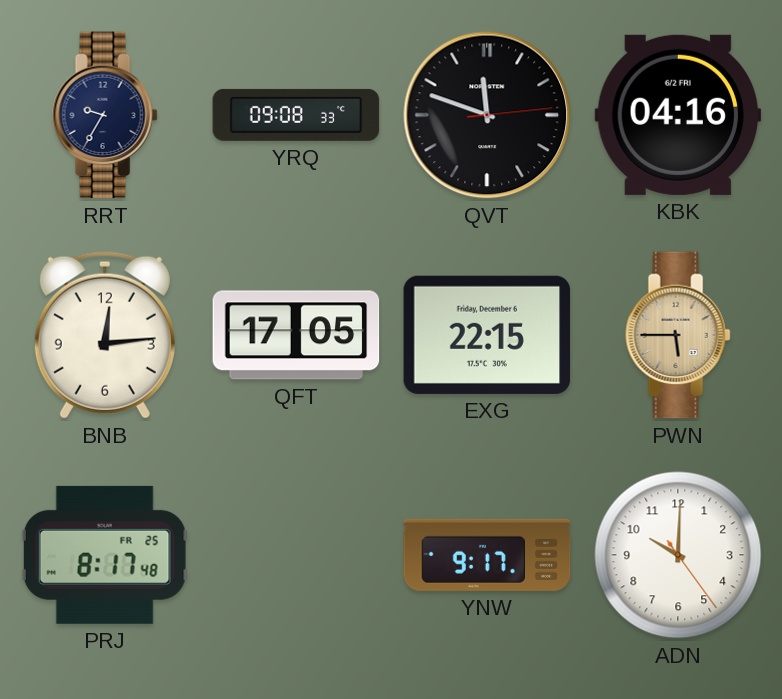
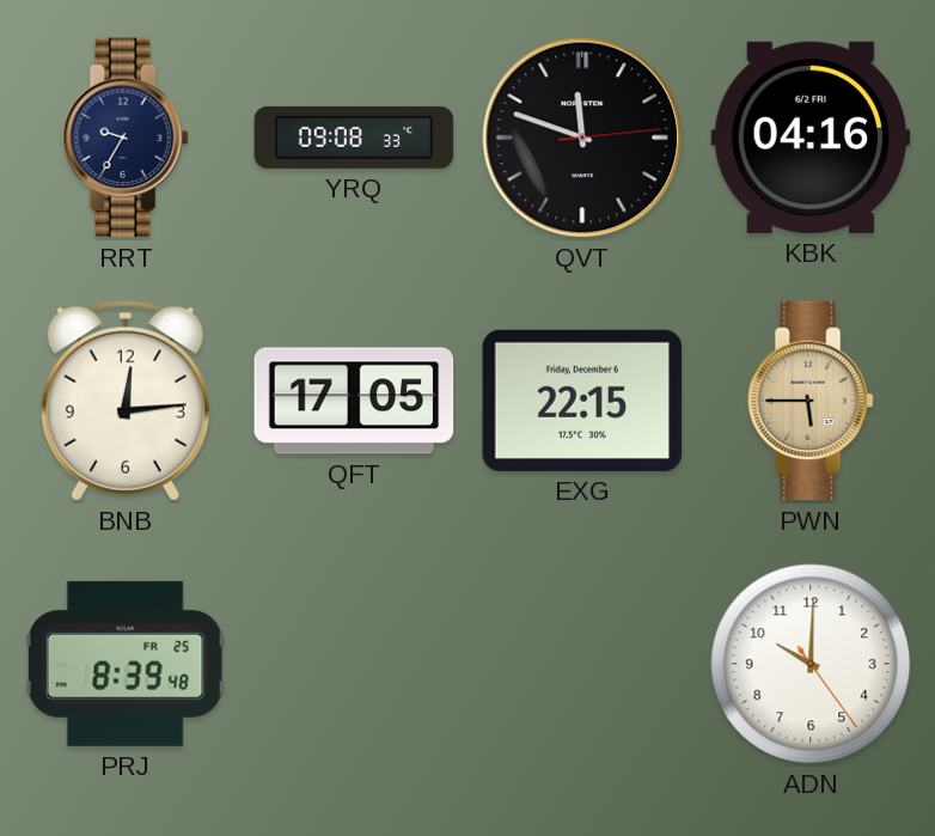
PRJ: 8:17 -> 8:39
YNW: 9:17 -> none
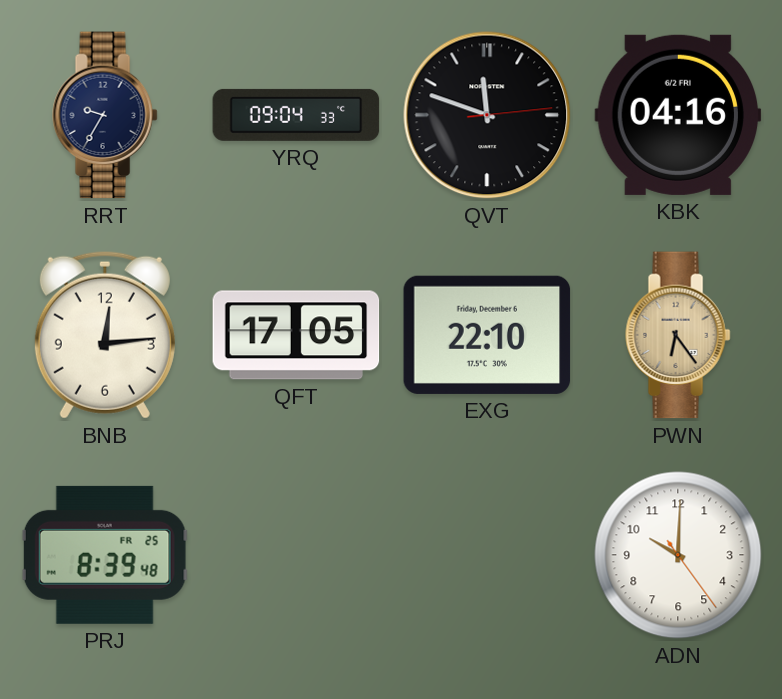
YRQ: 09:08 -> 09:04
EXG: 22:15 -> 22:10
PWN: 5:45 -> 6:24
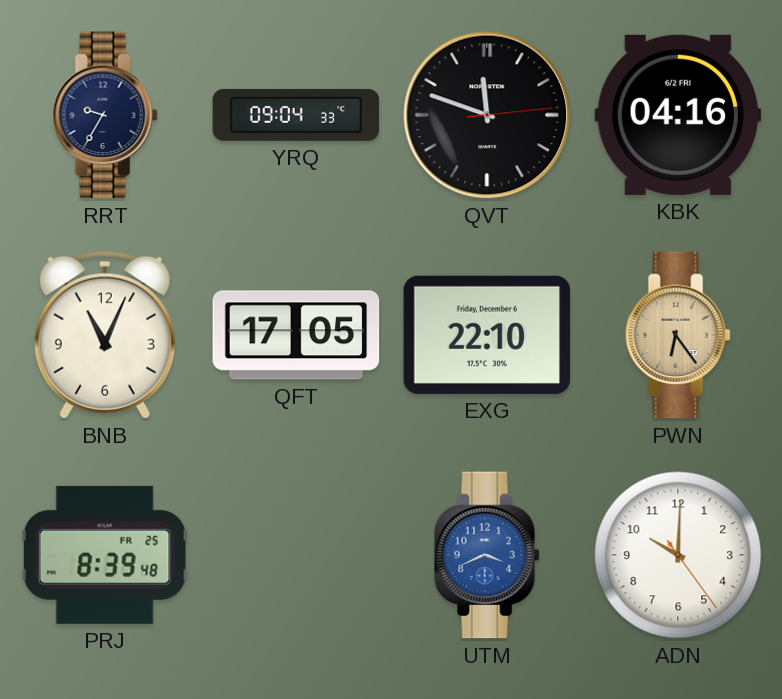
BNB: 12:14 -> 11:04
UTM: none -> 3:41
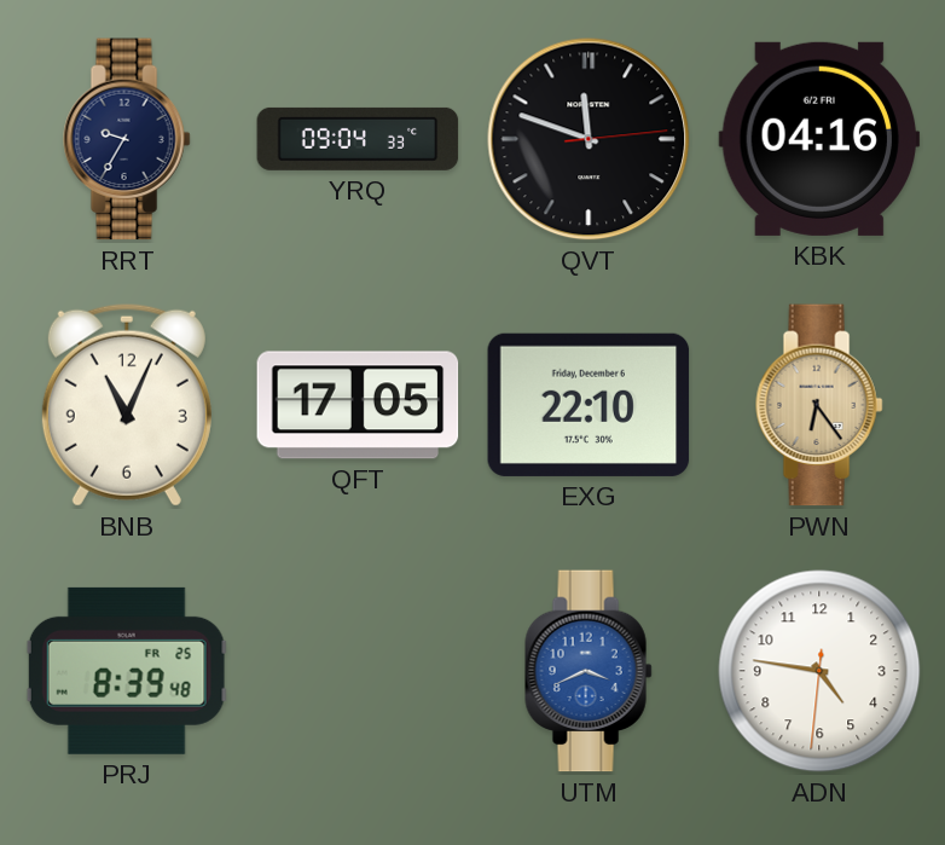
ADN: 10:00 -> 4:46
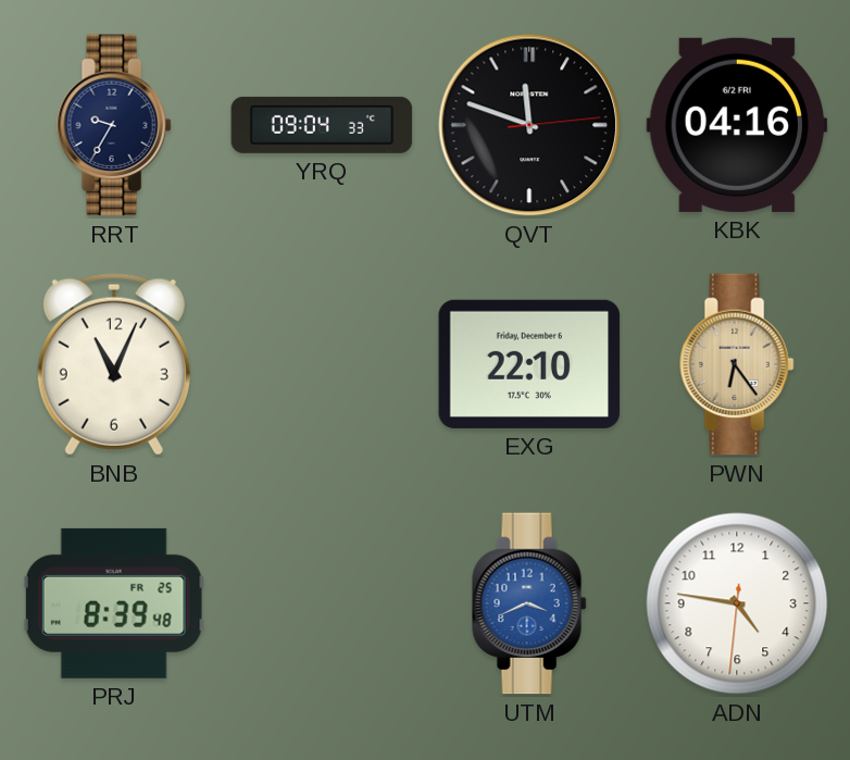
QFT: 17:05 -> none
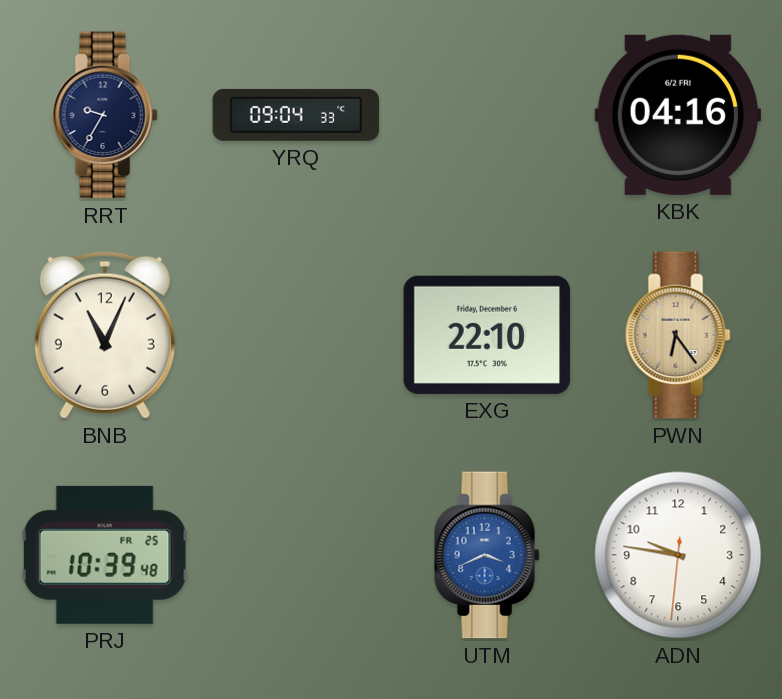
QVT: 11:48 -> none
PRJ: 8:39 -> 10:39
ADN: 4:46 -> 9:46
